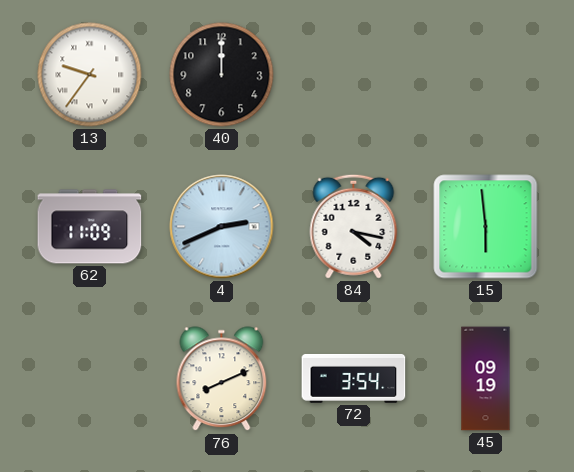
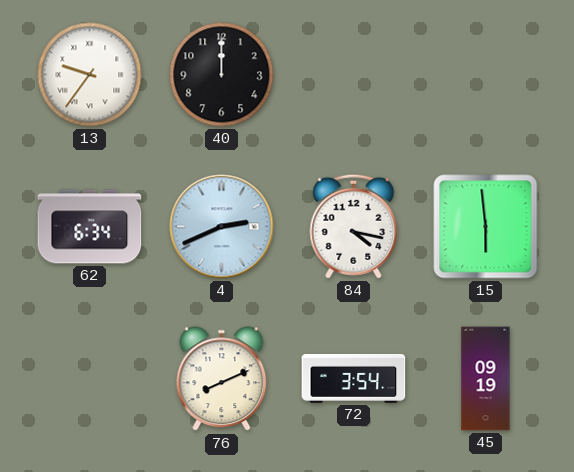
62: 11:09 -> 6:34
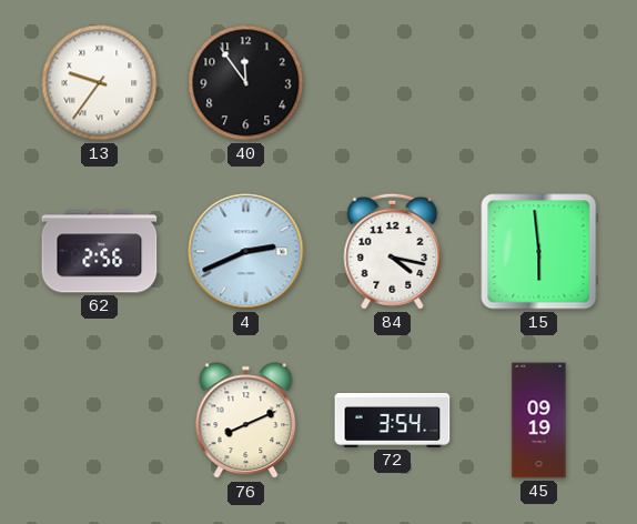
40: 12:00 -> 11:54
62: 6:34 -> 2:56
